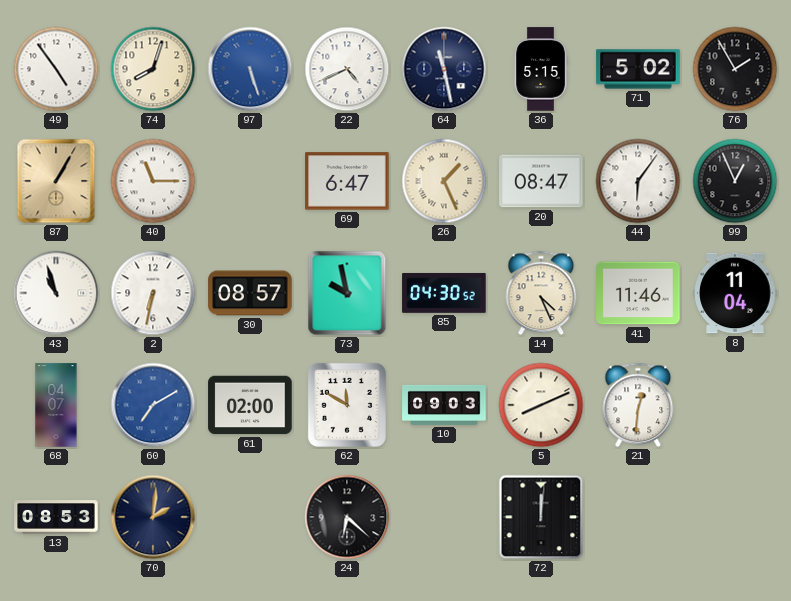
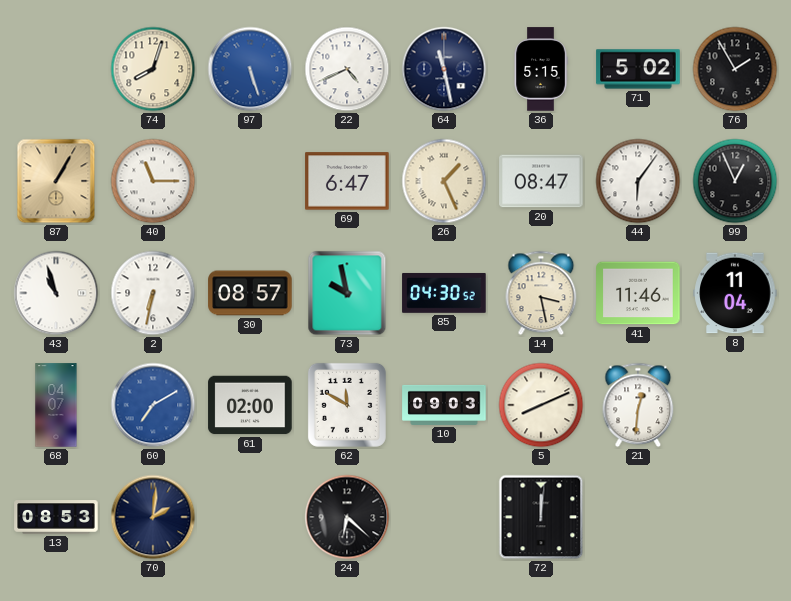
49: 4:54 -> none
14: 4:26 -> 3:28
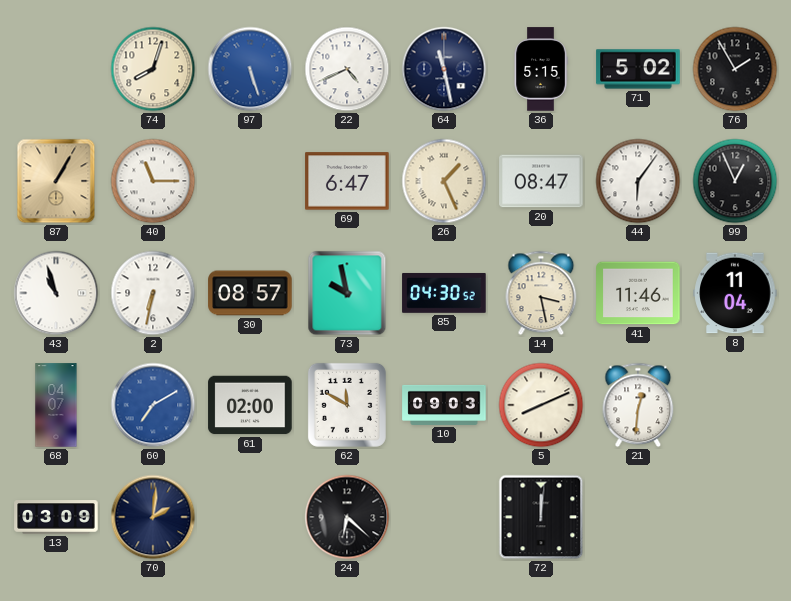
13: 08:53 -> 03:09
